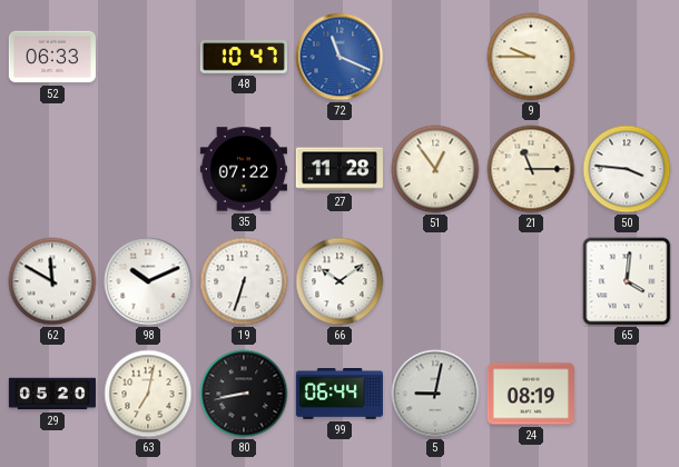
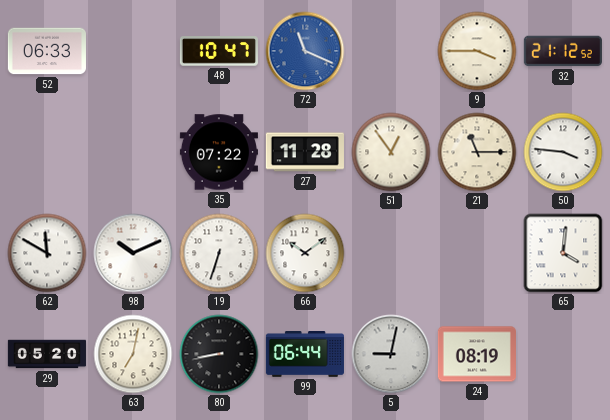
9: 9:45 -> 3:45
32: none -> 21:12
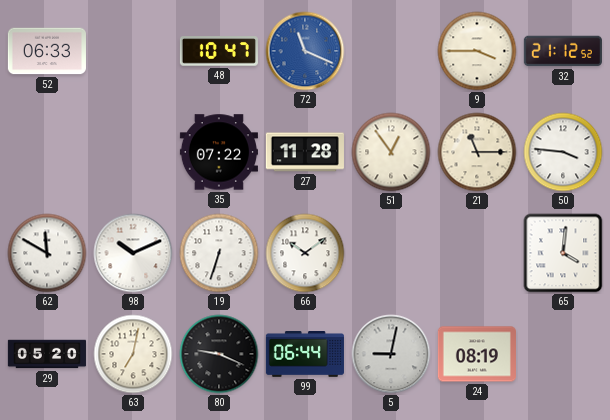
80: 8:43 -> 9:19
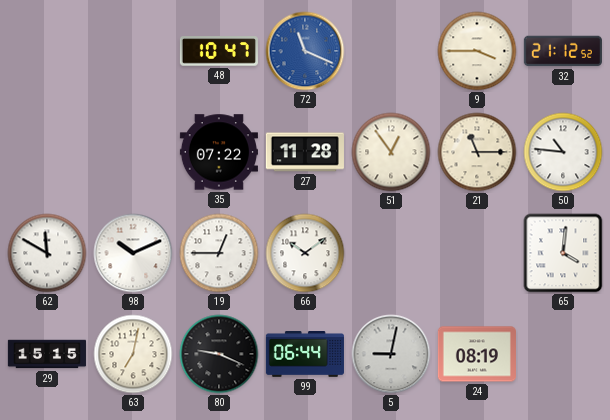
52: 06:33 -> none
50: 3:46 -> 10:46
19: 6:33 -> 12:45
29: 05:20 -> 15:15
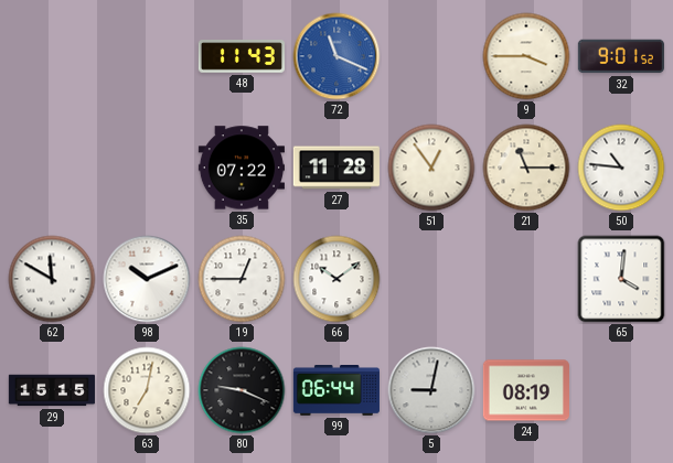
48: 10:47 -> 11:43
32: 21:12 -> 9:01
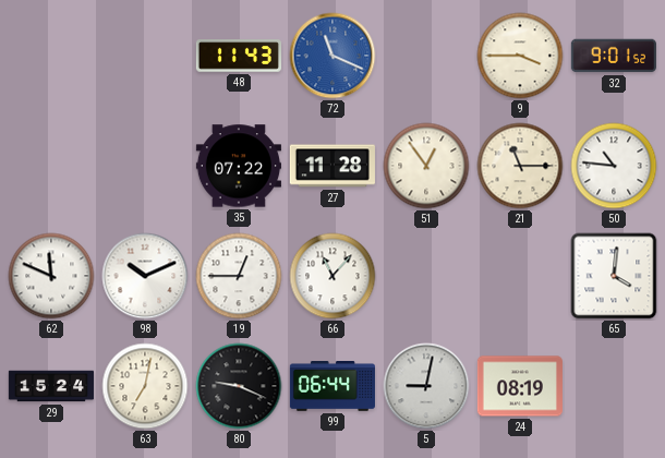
62: 11:50 -> 11:49
66: 10:09 -> 11:07
29: 15:15 -> 15:24
